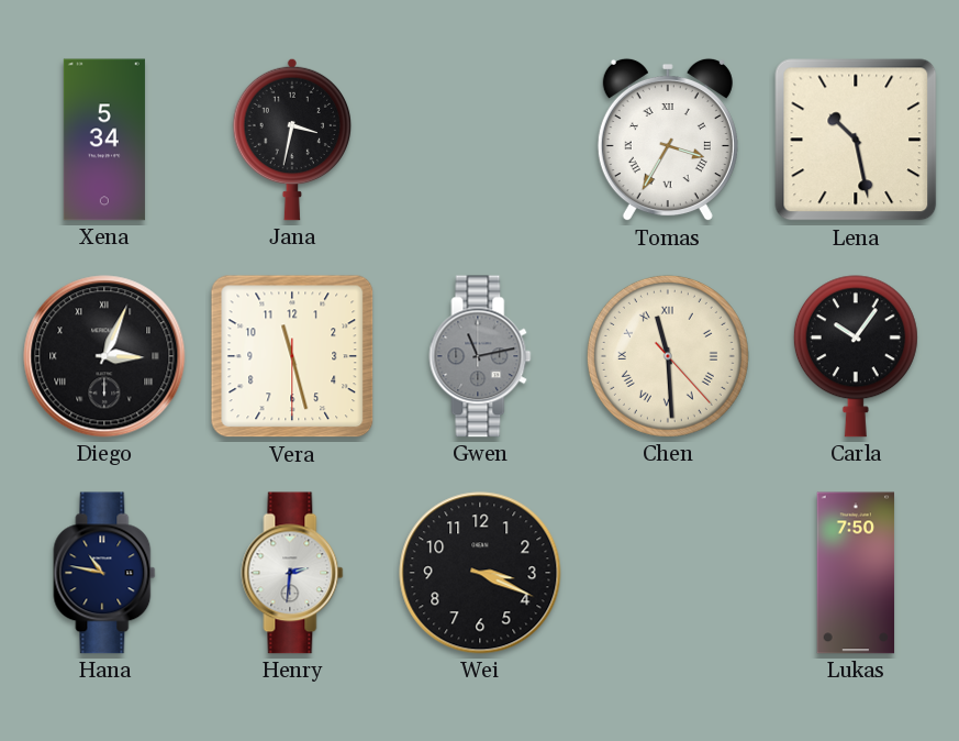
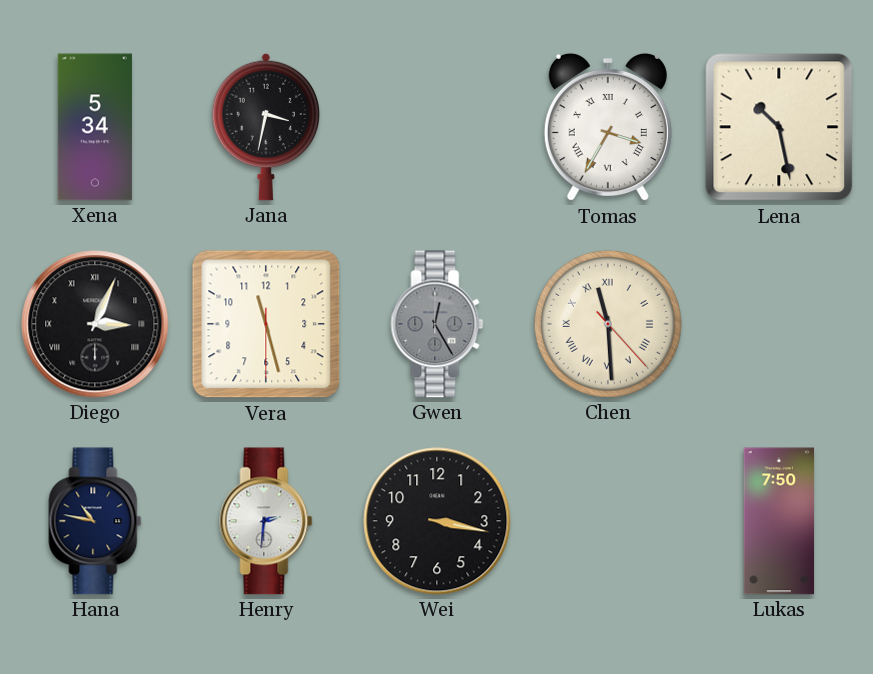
Gwen: 11:13 -> 12:25
Carla: 10:06 -> none
Wei: 3:19 -> 3:17
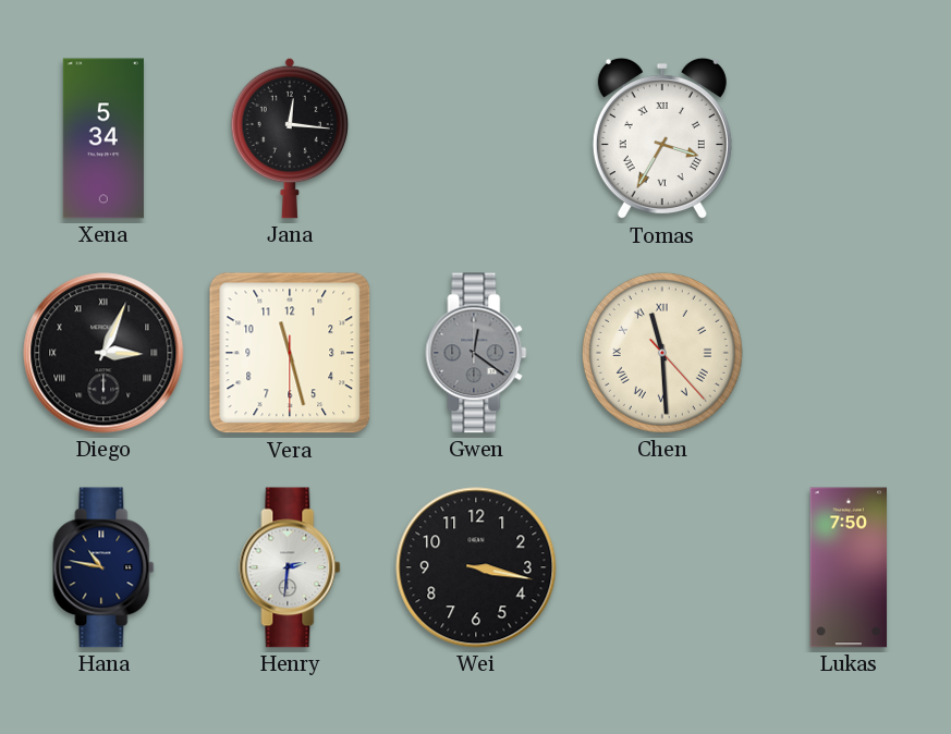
Jana: 3:32 -> 12:16
Lena: 10:28 -> none
Gwen: 12:25 -> 12:21
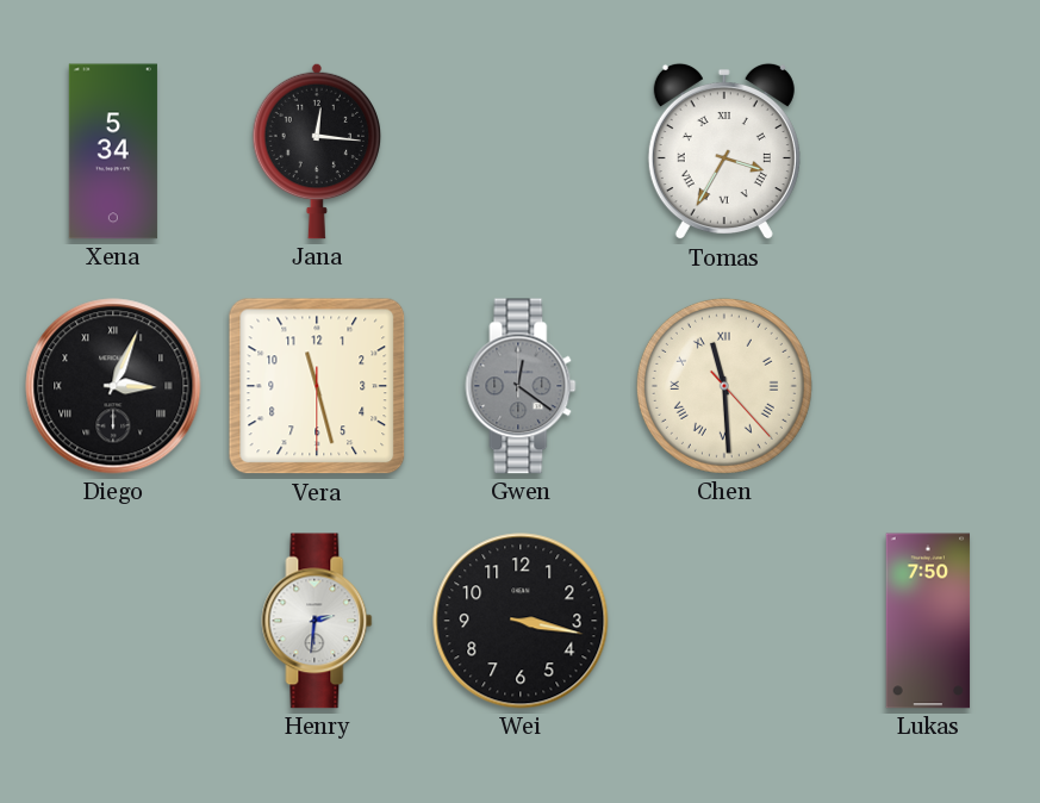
Hana: 10:47 -> none
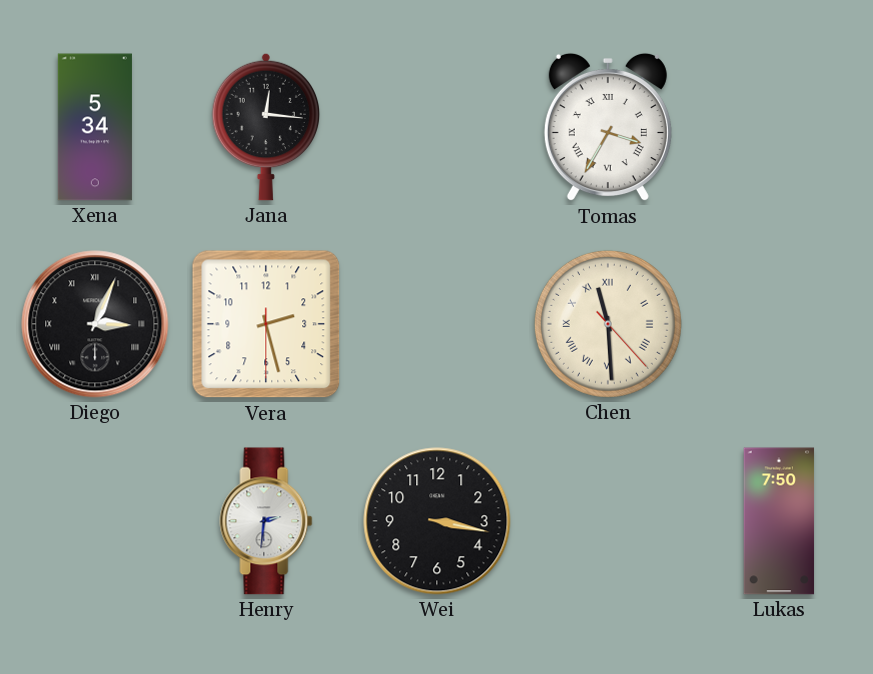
Vera: 11:27 -> 2:27
Gwen: 12:21 -> none
